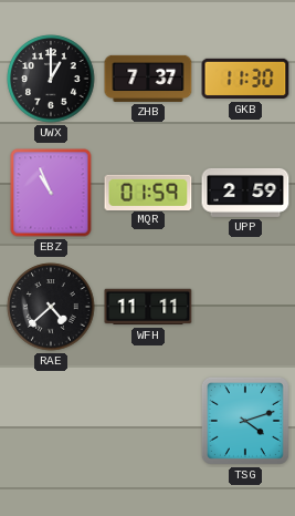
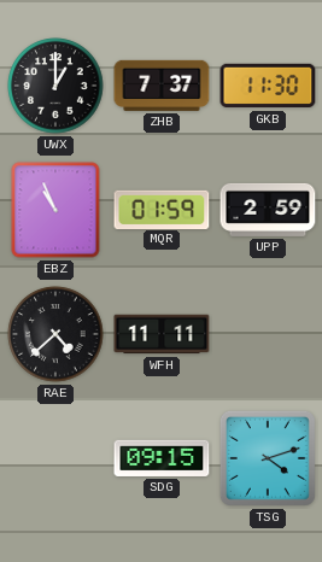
SDG: none -> 09:15
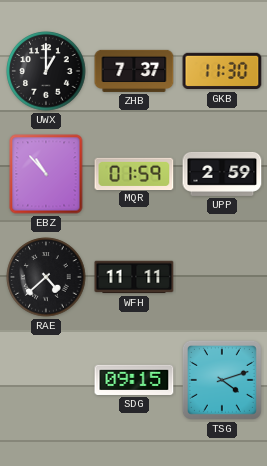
EBZ: 10:56 -> 10:53
